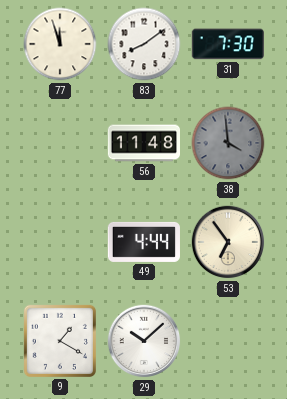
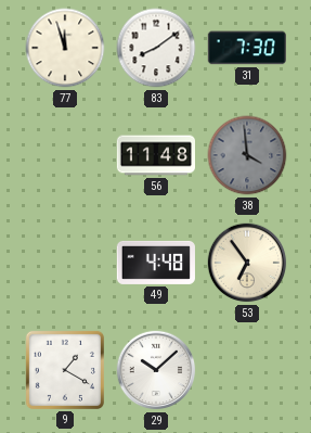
49: 4:44 -> 4:48
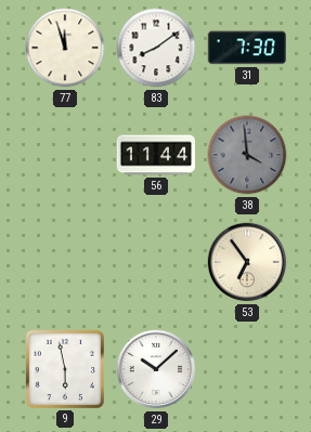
56: 11:48 -> 11:44
49: 4:48 -> none
9: 1:20 -> 5:58
